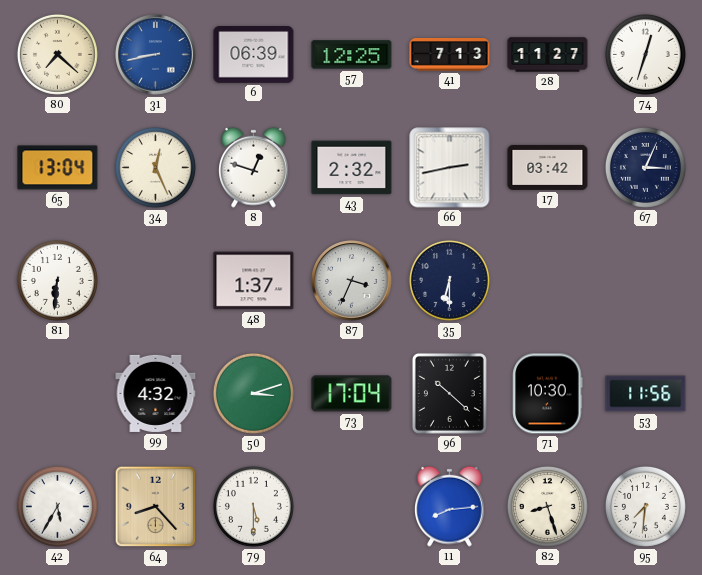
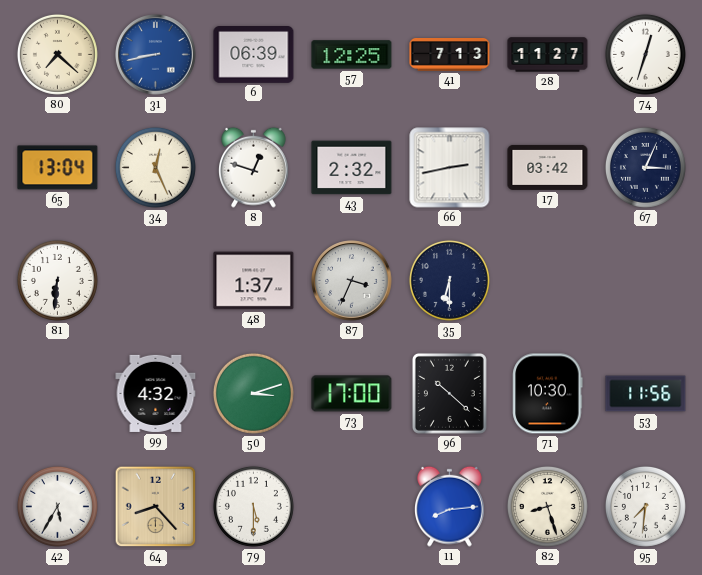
73: 17:04 -> 17:00
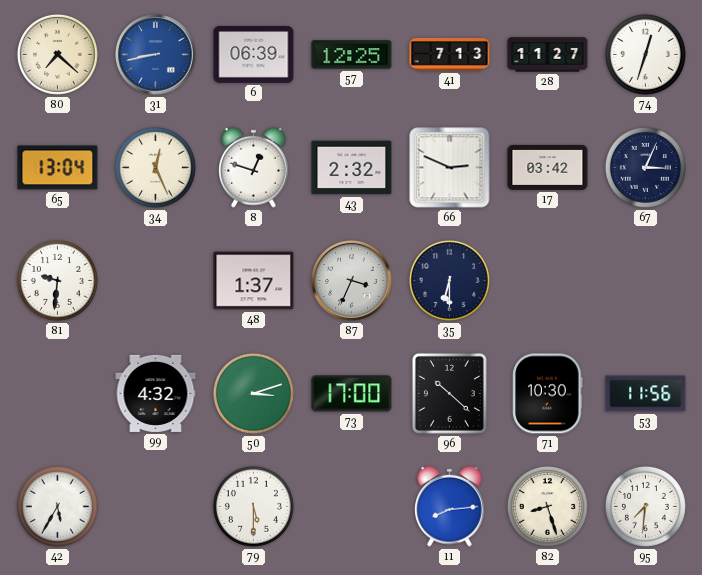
66: 2:43 -> 2:49
81: 6:31 -> 9:31
64: 8:23 -> none
